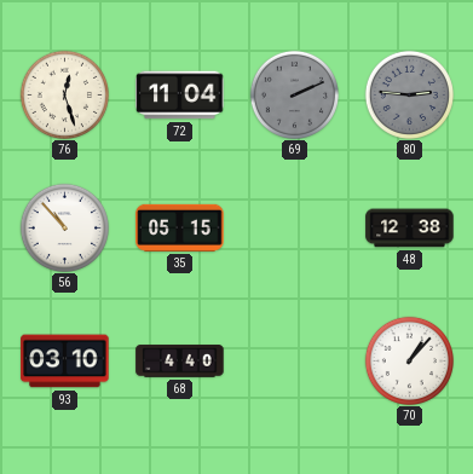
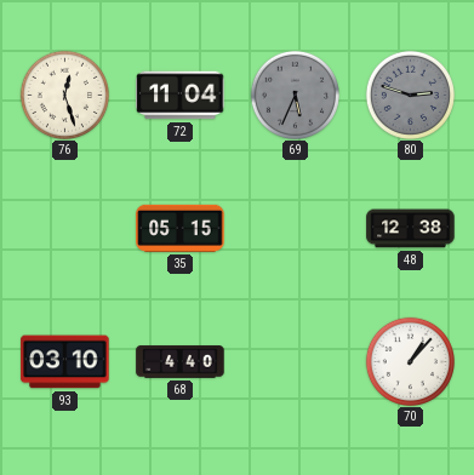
69: 2:11 -> 5:34
80: 2:46 -> 2:48
56: 10:53 -> none
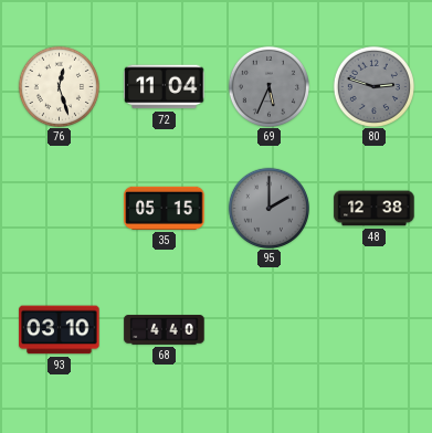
95: none -> 2:00
70: 1:07 -> none
